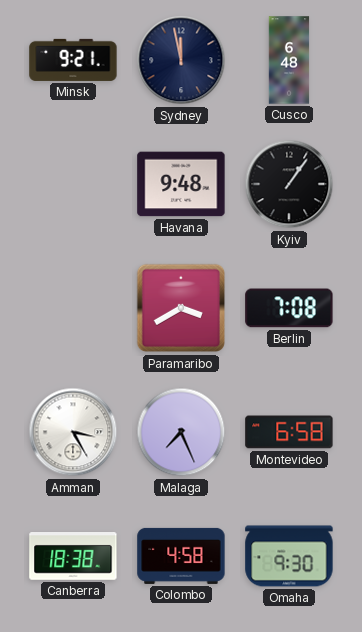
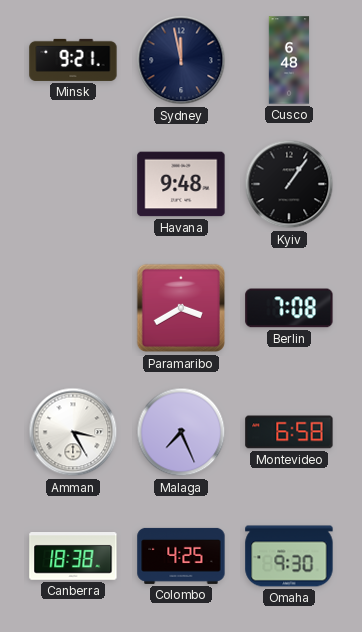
Colombo: 4:58 -> 4:25
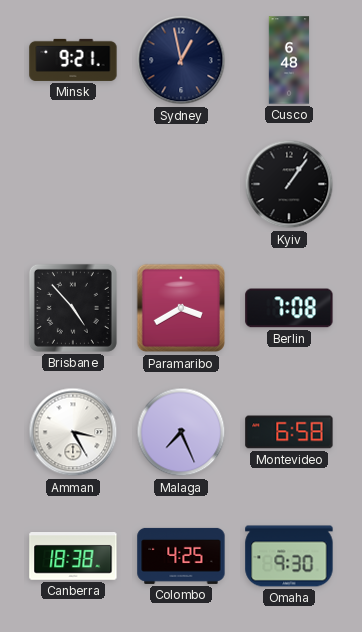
Sydney: 11:58 -> 12:58
Havana: 9:48 -> none
Brisbane: none -> 4:53
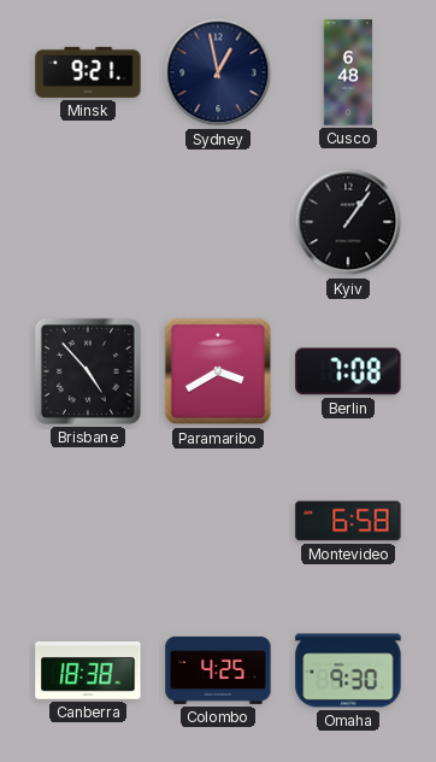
Amman: 3:25 -> none
Malaga: 7:26 -> none
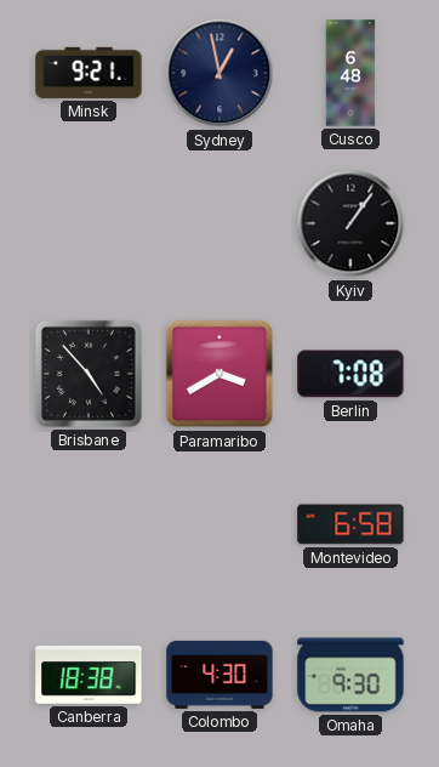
Colombo: 4:25 -> 4:30
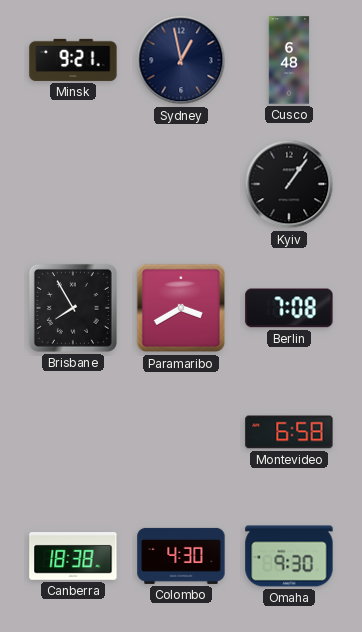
Brisbane: 4:53 -> 7:55
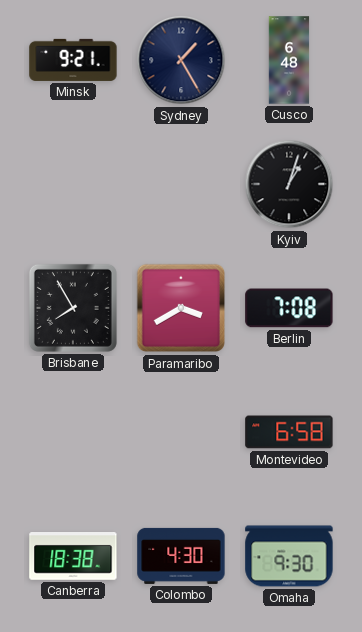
Sydney: 12:58 -> 1:25
Kyiv: 1:06 -> 1:03
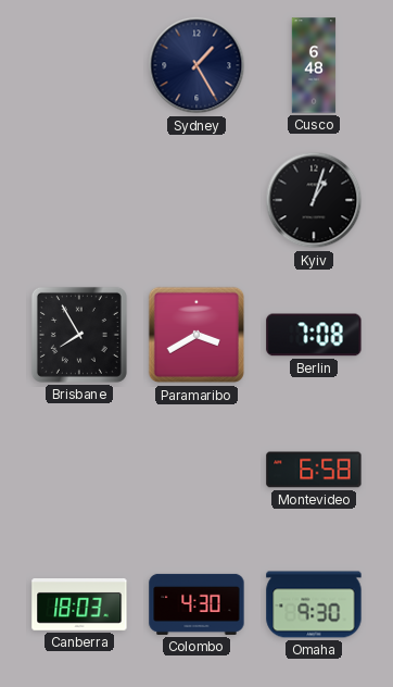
Minsk: 9:21 -> none
Canberra: 18:38 -> 18:03
